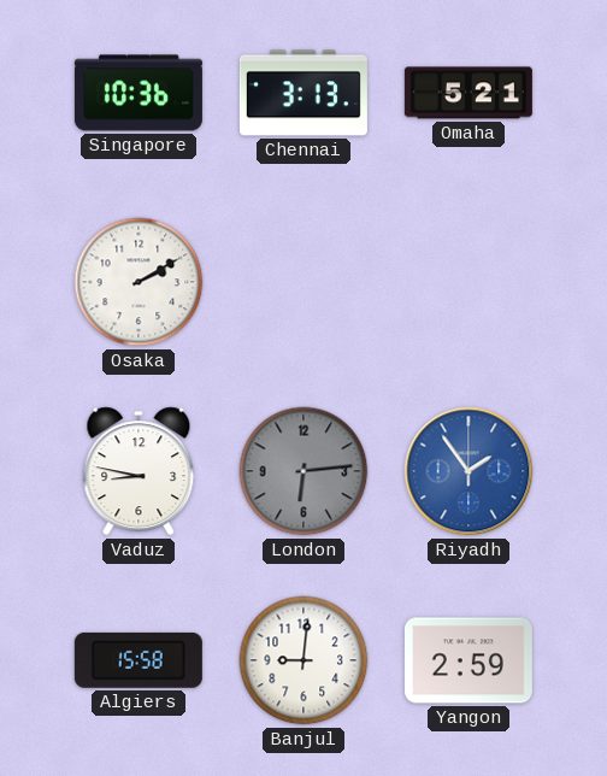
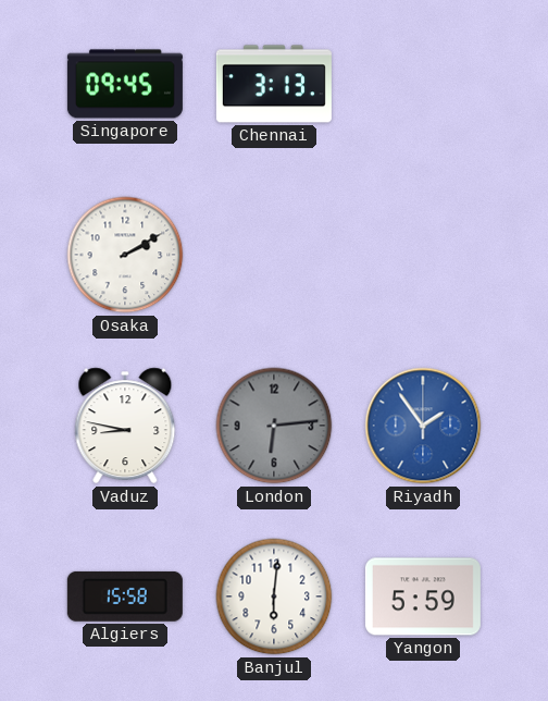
Singapore: 10:36 -> 09:45
Omaha: 5:21 -> none
Banjul: 9:01 -> 6:01
Yangon: 2:59 -> 5:59
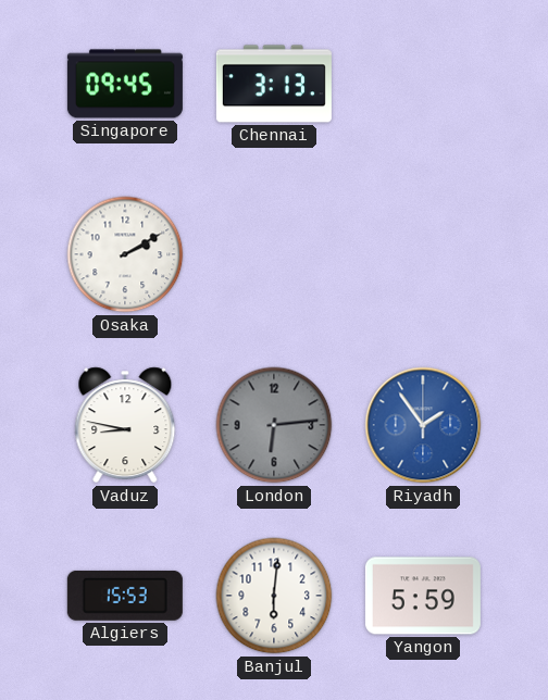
Algiers: 15:58 -> 15:53
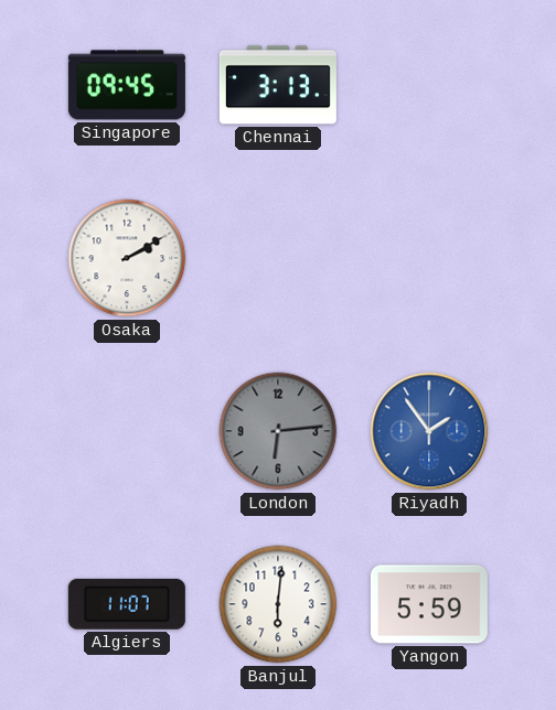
Vaduz: 8:47 -> none
Algiers: 15:53 -> 11:07
